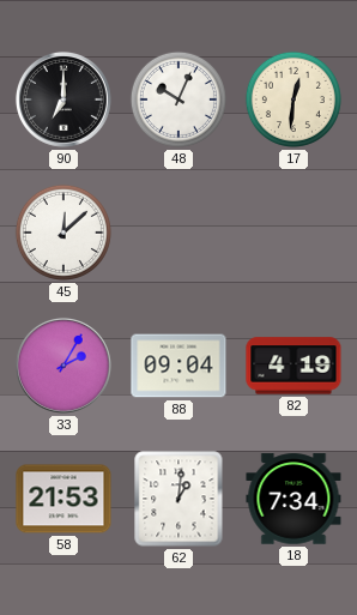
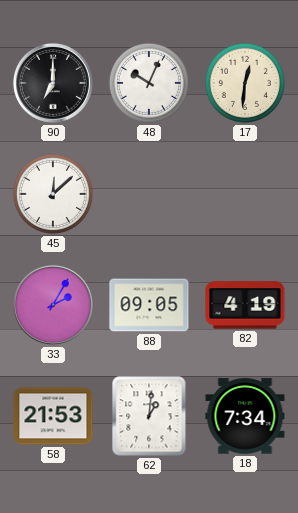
88: 09:04 -> 09:05
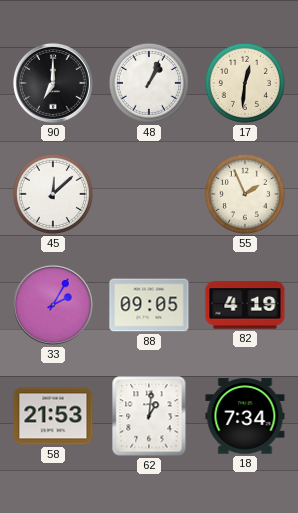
48: 10:04 -> 1:04
55: none -> 1:56
